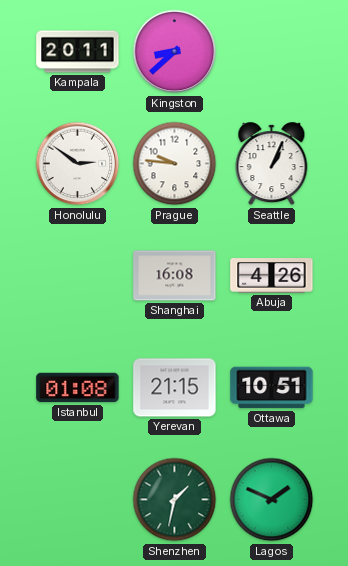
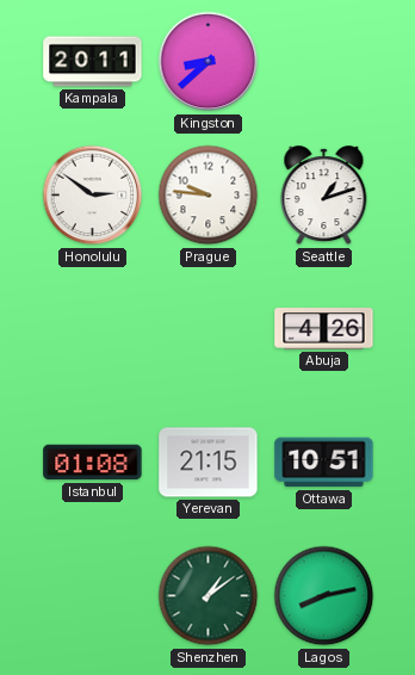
Seattle: 1:04 -> 1:12
Shanghai: 16:08 -> none
Shenzhen: 1:32 -> 1:09
Lagos: 1:49 -> 8:13
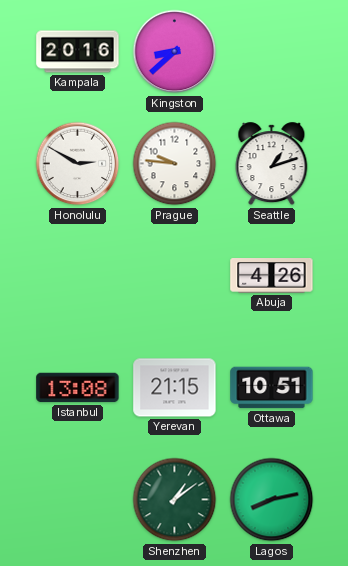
Kampala: 20:11 -> 20:16
Honolulu: 2:51 -> 2:50
Istanbul: 01:08 -> 13:08
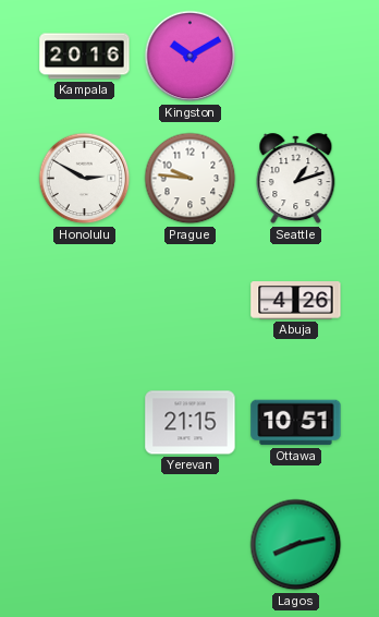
Kingston: 8:38 -> 10:10
Istanbul: 13:08 -> none
Shenzhen: 1:09 -> none
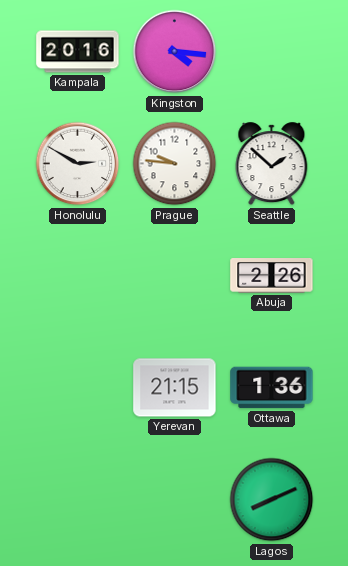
Kingston: 10:10 -> 4:16
Seattle: 1:12 -> 1:52
Abuja: 4:26 -> 2:26
Ottawa: 10:51 -> 1:36
Lagos: 8:13 -> 8:11
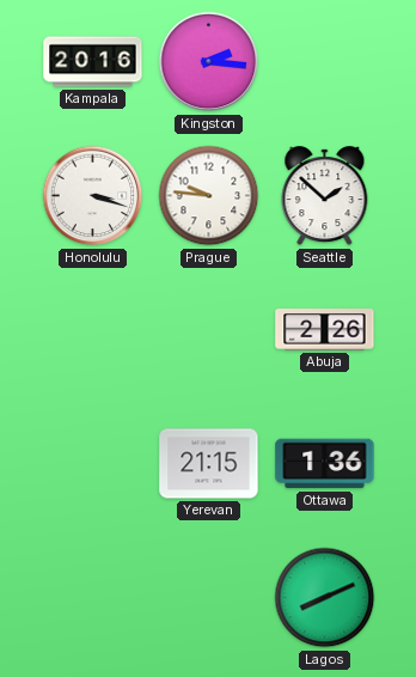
Kingston: 4:16 -> 2:16
Honolulu: 2:50 -> 3:18
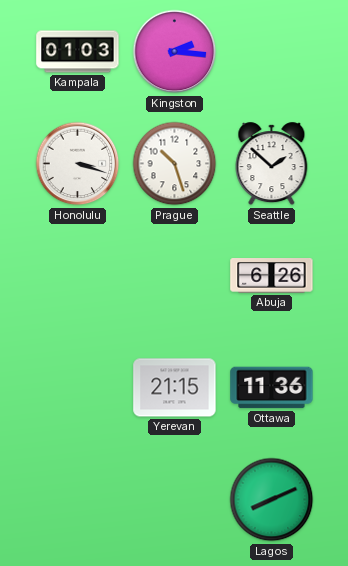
Kampala: 20:16 -> 01:03
Prague: 9:46 -> 10:27
Abuja: 2:26 -> 6:26
Ottawa: 1:36 -> 11:36
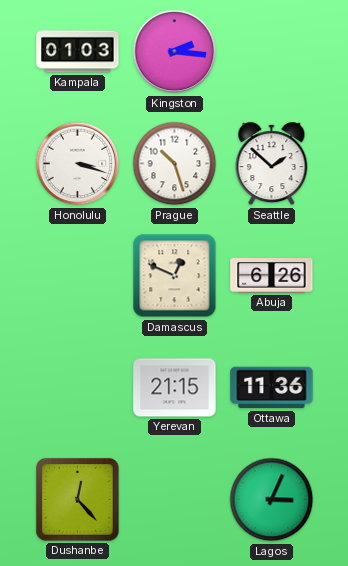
Damascus: none -> 12:49
Dushanbe: none -> 12:23
Lagos: 8:11 -> 3:04
